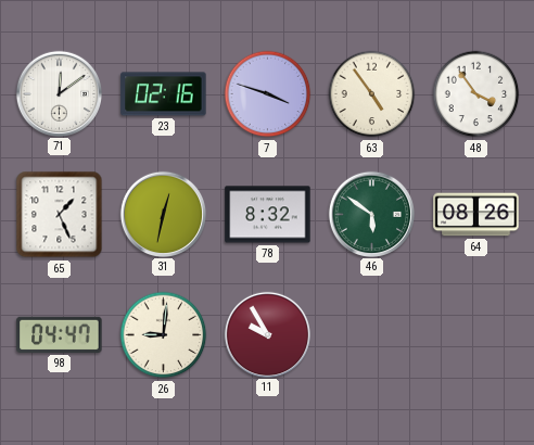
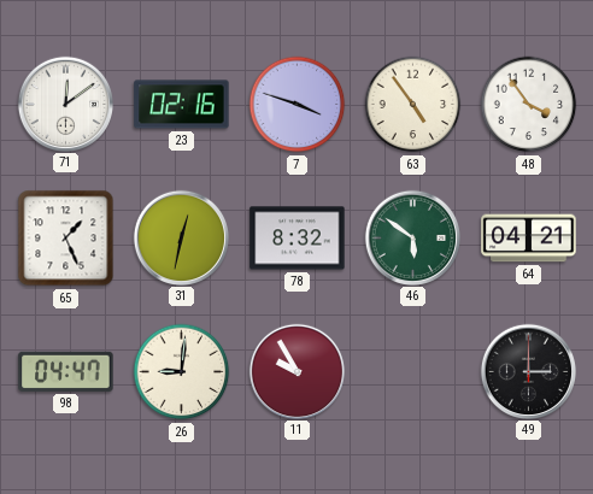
64: 08:26 -> 04:21
49: none -> 3:00
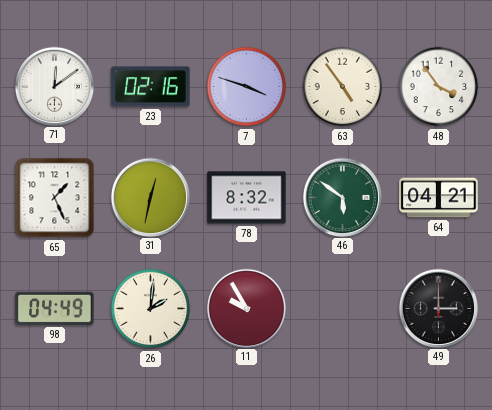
98: 04:47 -> 04:49
26: 9:01 -> 2:01
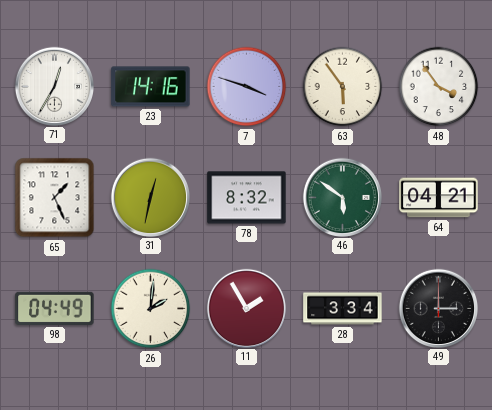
71: 12:09 -> 12:35
23: 02:16 -> 14:16
63: 4:54 -> 5:54
11: 9:55 -> 1:55
28: none -> 3:34
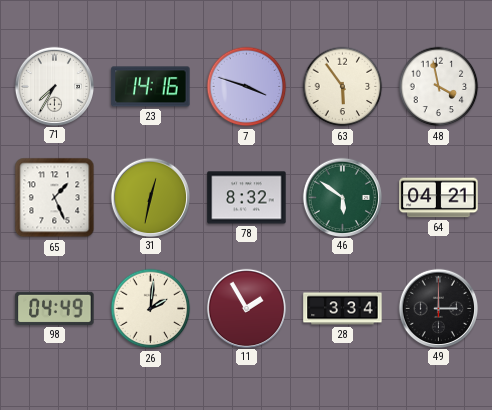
71: 12:35 -> 7:35
48: 3:54 -> 3:58
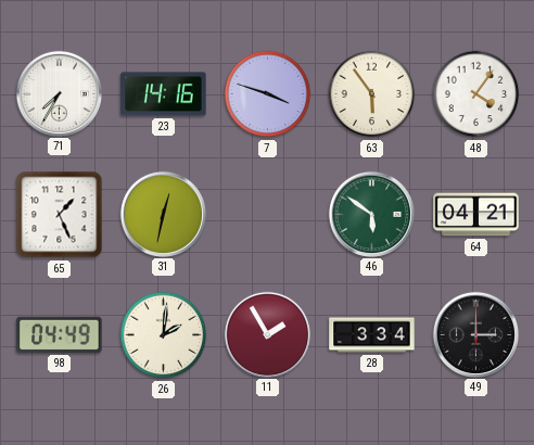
48: 3:58 -> 4:06
78: 8:32 -> none
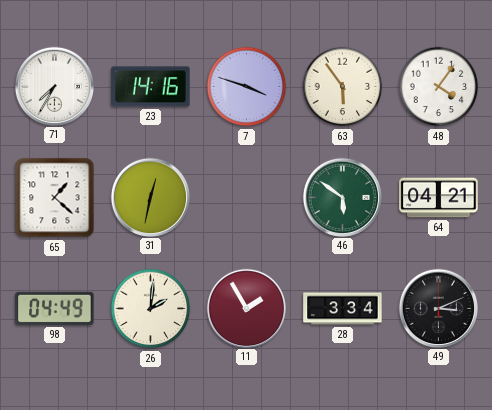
65: 1:26 -> 1:22
49: 3:00 -> 3:11
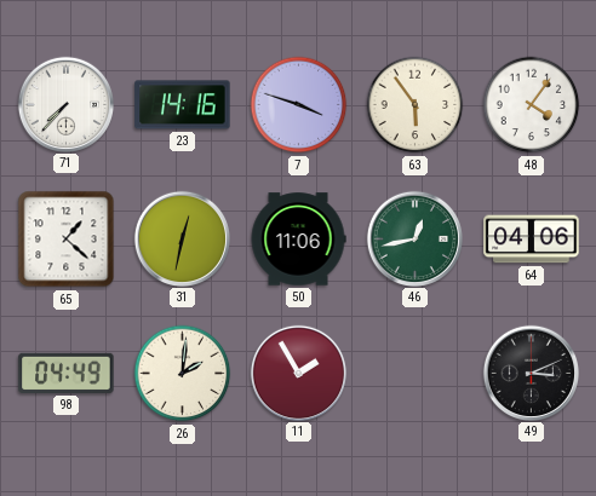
71: 7:35 -> 7:37
50: none -> 11:06
46: 5:51 -> 12:43
64: 04:21 -> 04:06
28: 3:34 -> none
